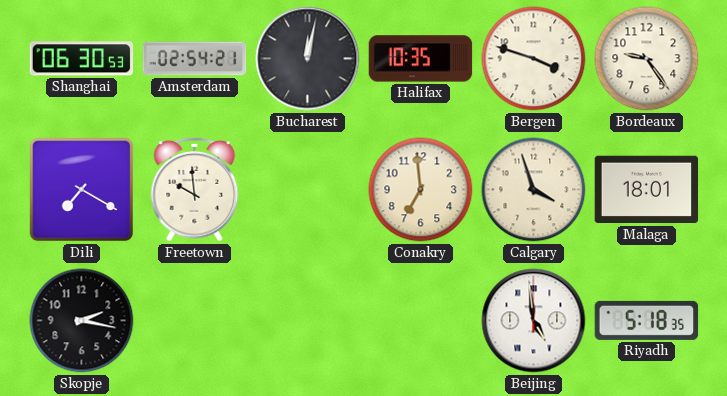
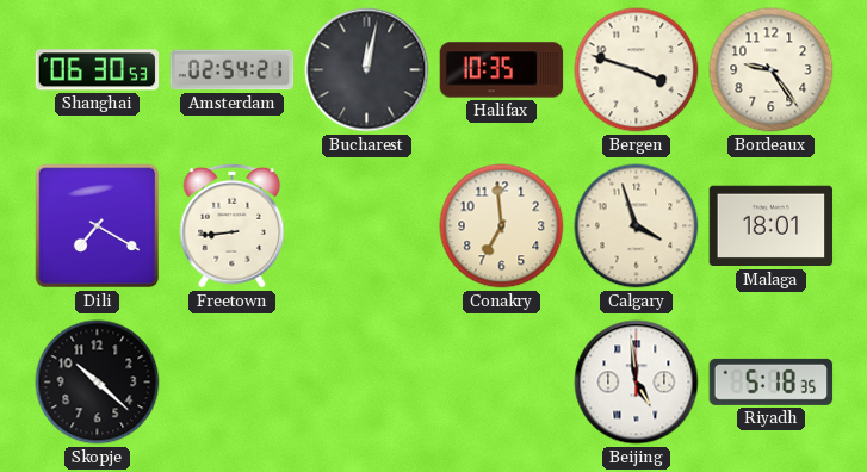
Freetown: 9:59 -> 8:44
Skopje: 2:17 -> 10:22
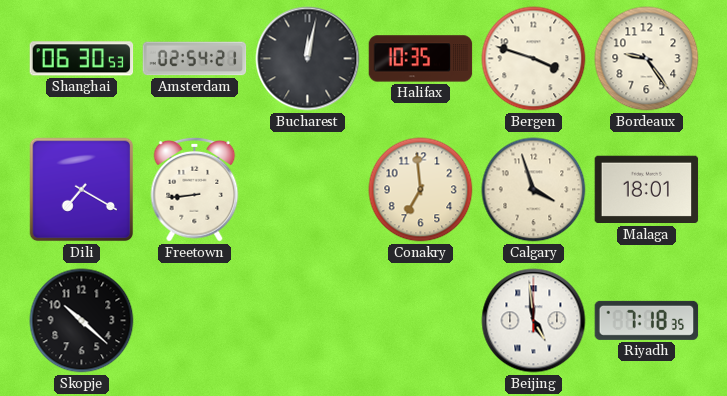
Riyadh: 5:18 -> 7:18
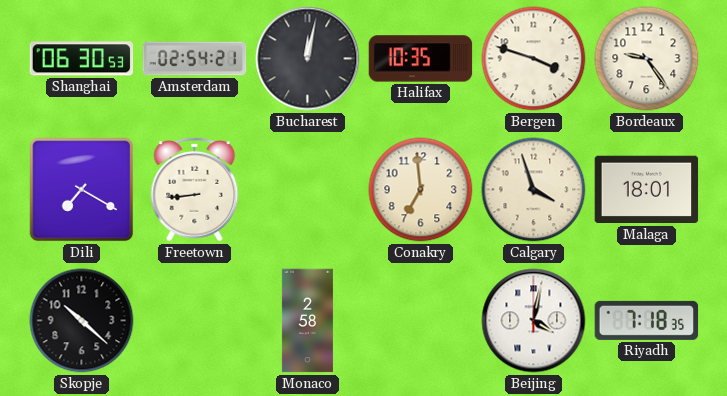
Monaco: none -> 2:58
Beijing: 4:59 -> 4:02
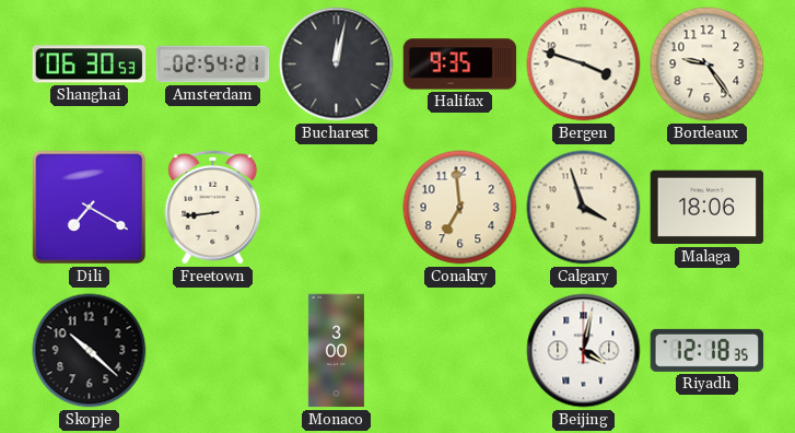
Halifax: 10:35 -> 9:35
Malaga: 18:01 -> 18:06
Monaco: 2:58 -> 3:00
Riyadh: 7:18 -> 12:18
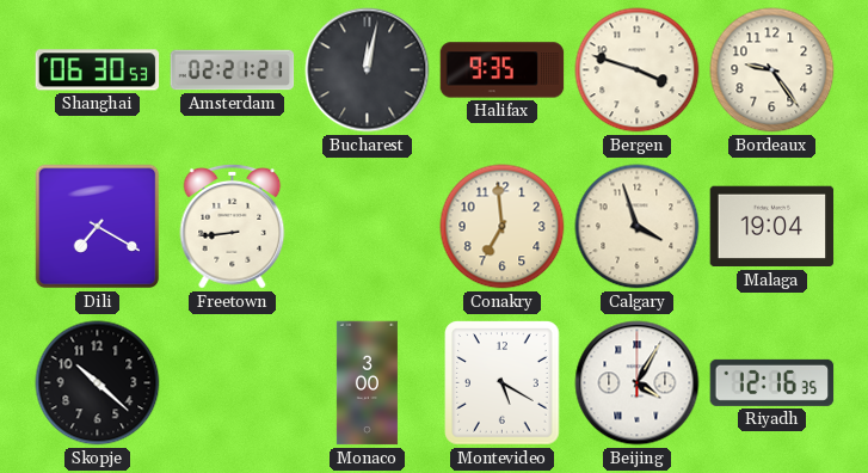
Amsterdam: 02:54 -> 02:21
Malaga: 18:06 -> 19:04
Montevideo: none -> 5:20
Beijing: 4:02 -> 4:05
Riyadh: 12:18 -> 12:16
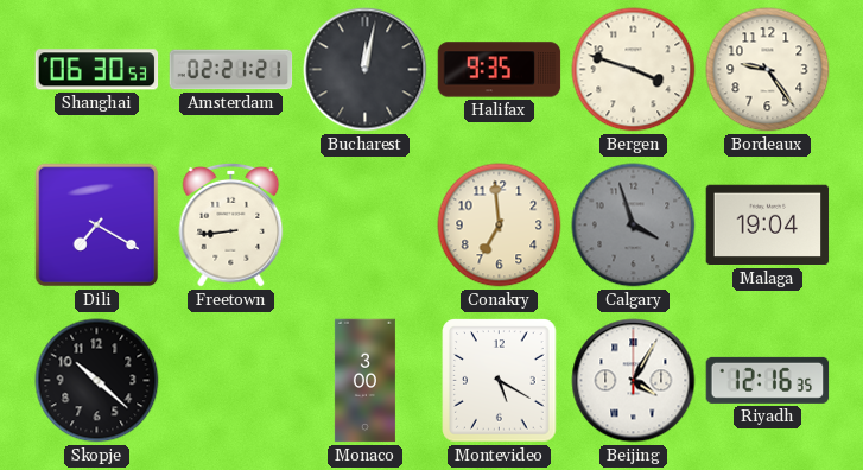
Calgary dial: cream -> grey
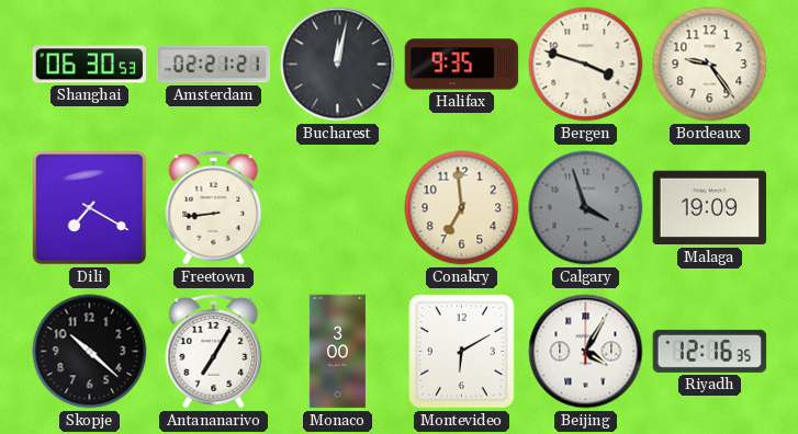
Malaga: 19:04 -> 19:09
Antananarivo: none -> 7:05
Montevideo: 5:20 -> 6:10
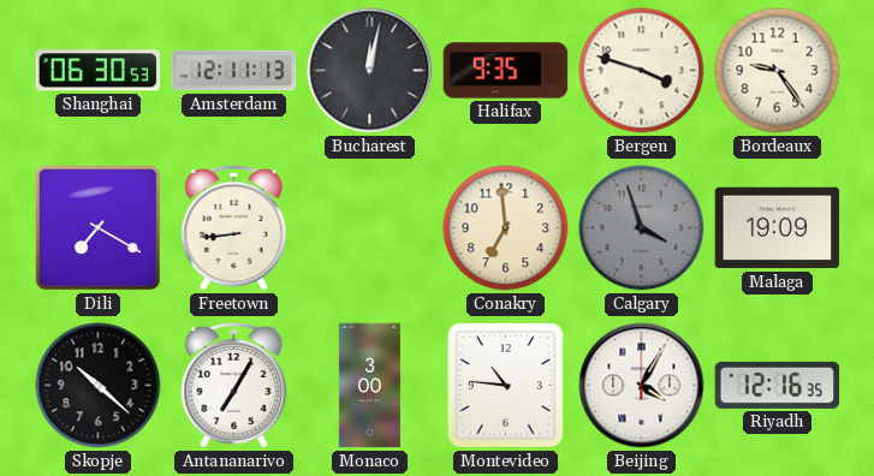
Amsterdam: 02:21 -> 12:11
Montevideo: 6:10 -> 10:46
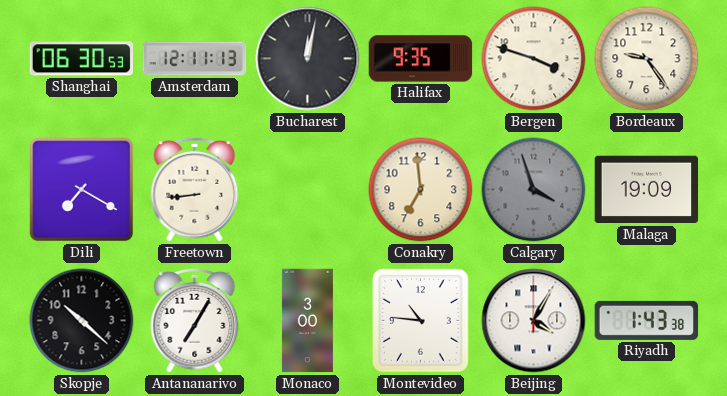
Riyadh: 12:16 -> 1:43
